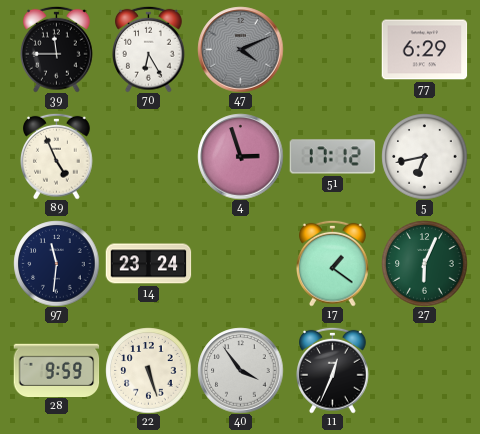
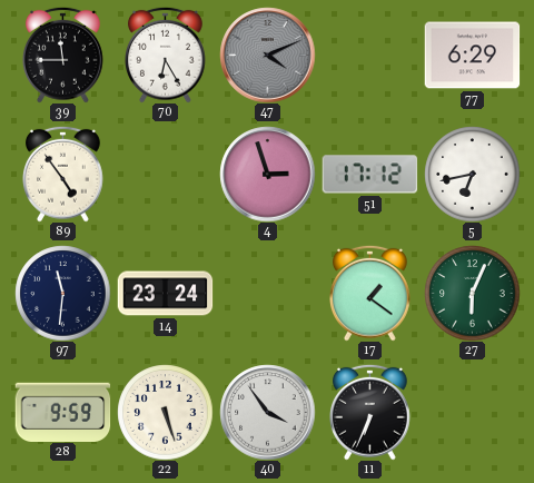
89: 4:56 -> 4:54
11: 12:34 -> 6:34
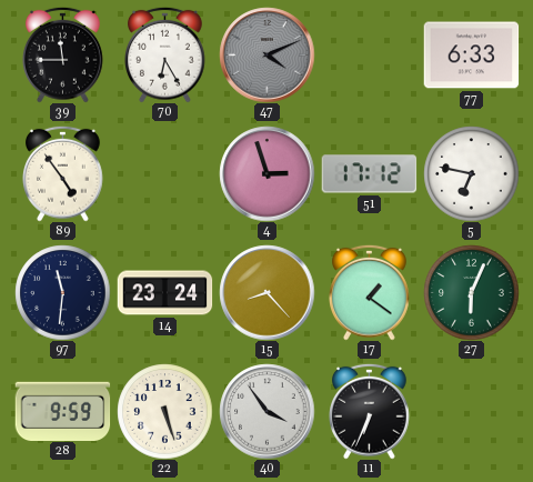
77: 6:29 -> 6:33
5: 6:43 -> 6:47
15: none -> 8:23
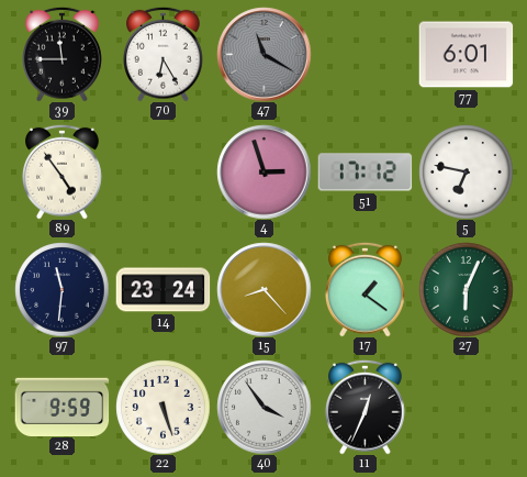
47: 4:11 -> 11:20
77: 6:33 -> 6:01
11: 6:34 -> 12:34
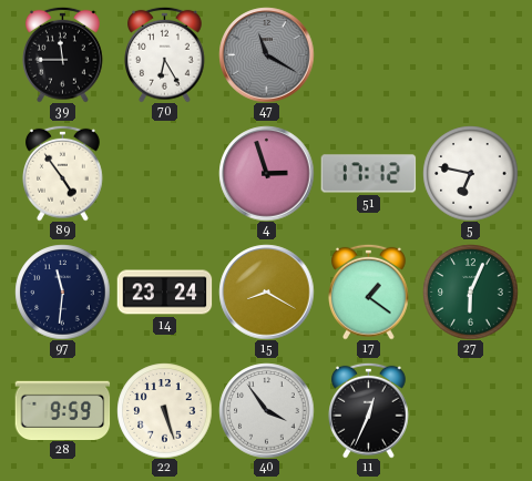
77: 6:01 -> none
15: 8:23 -> 8:20
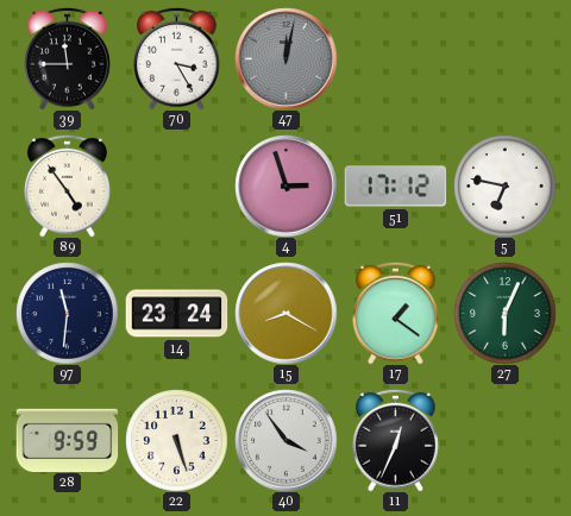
70: 6:25 -> 3:25
47: 11:20 -> 12:02
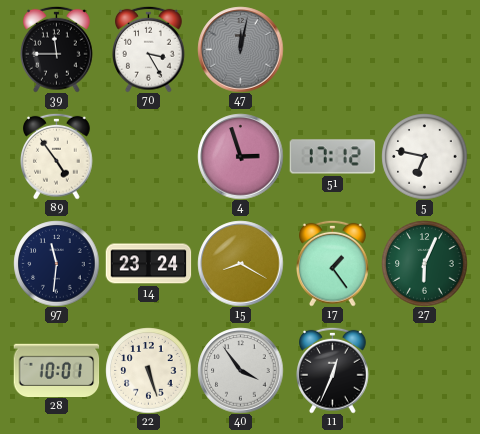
17: 1:21 -> 1:24
28: 9:59 -> 10:01
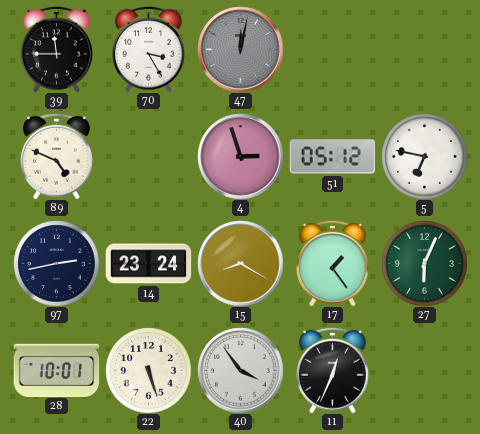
89: 4:54 -> 4:49
51: 17:12 -> 05:12
97: 11:31 -> 2:43
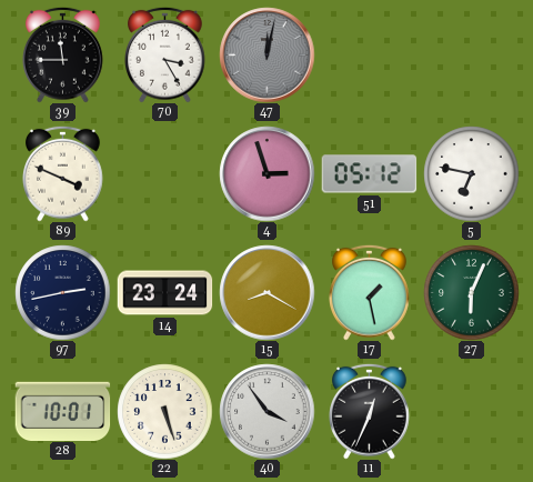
89: 4:49 -> 3:49
17: 1:24 -> 1:28
